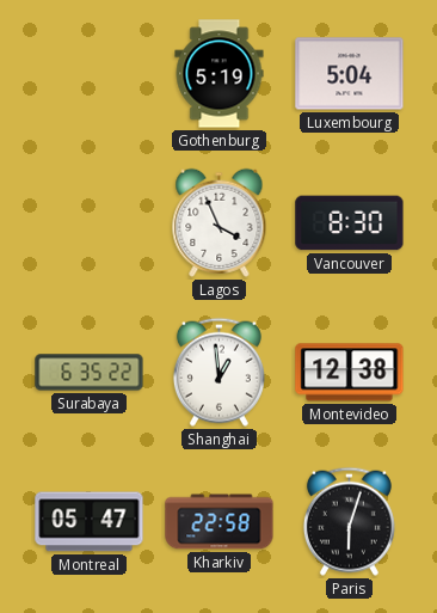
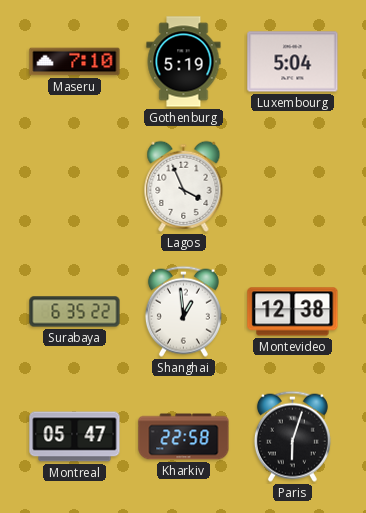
Maseru: none -> 7:10
Vancouver: 8:30 -> none
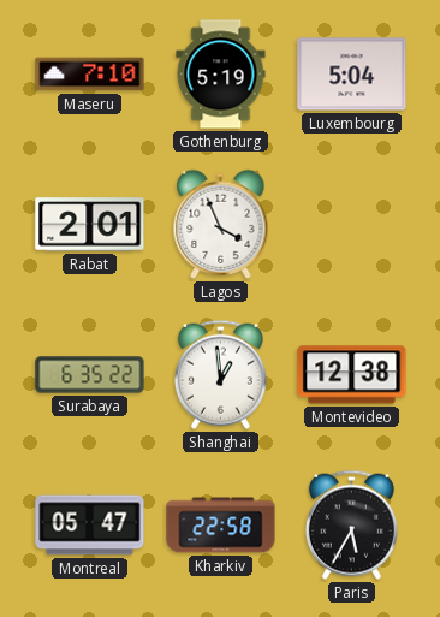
Rabat: none -> 2:01
Paris: 6:03 -> 5:35
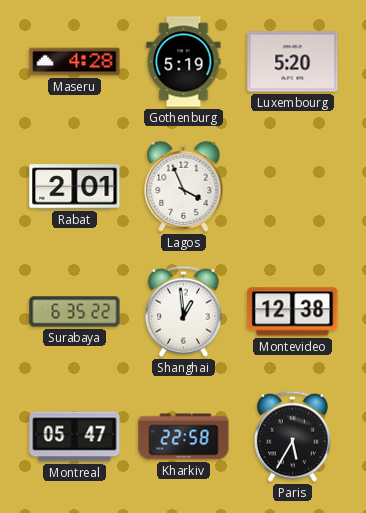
Maseru: 7:10 -> 4:28
Luxembourg: 5:04 -> 5:20
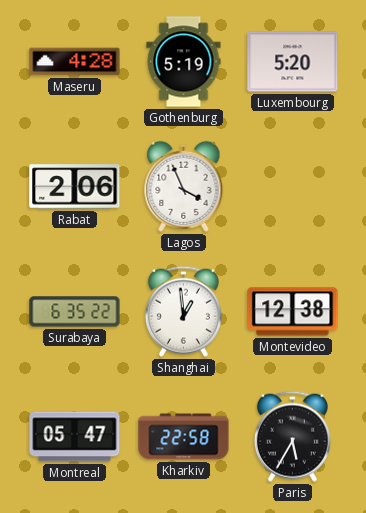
Rabat: 2:01 -> 2:06
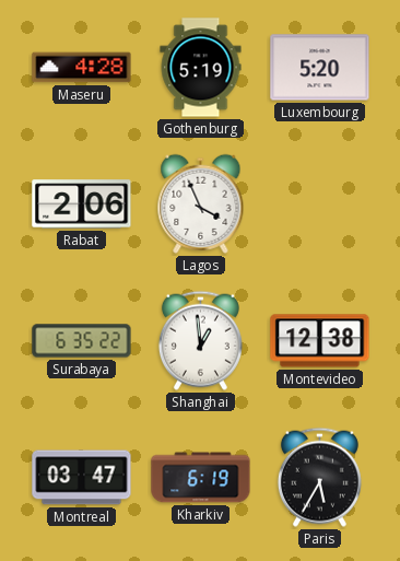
Montreal: 05:47 -> 03:47
Kharkiv: 22:58 -> 6:19
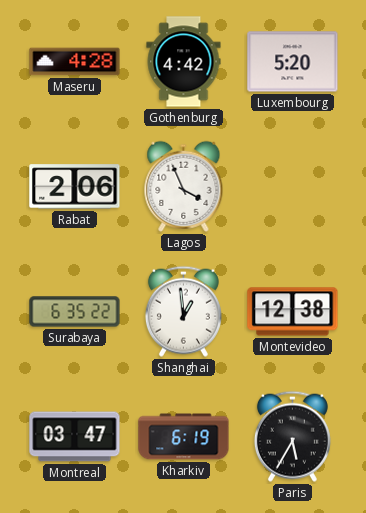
Gothenburg: 5:19 -> 4:42
